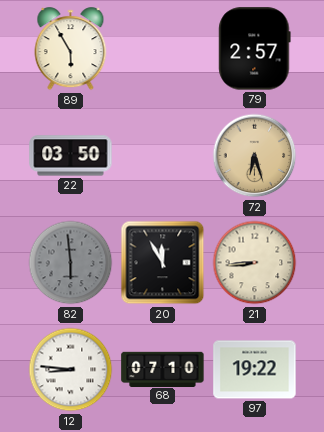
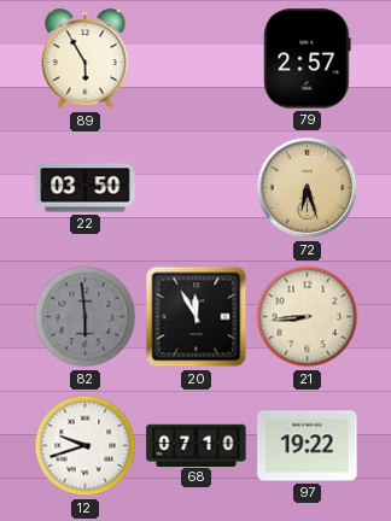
12: 8:46 -> 9:42
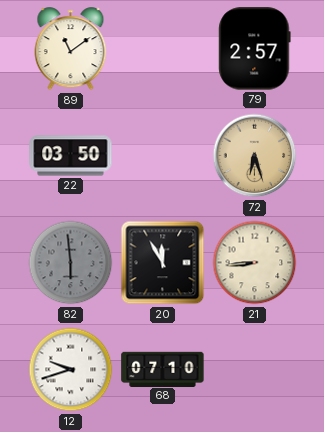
89: 5:55 -> 11:09
97: 19:22 -> none
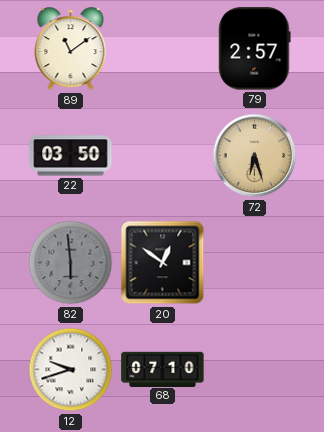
20: 11:55 -> 12:51
21: 8:44 -> none
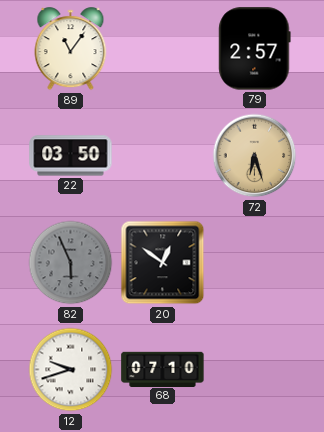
89: 11:09 -> 11:06
82: 5:59 -> 5:56
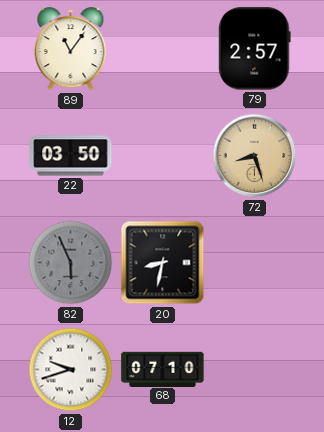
72: 6:27 -> 8:27
20: 12:51 -> 8:32
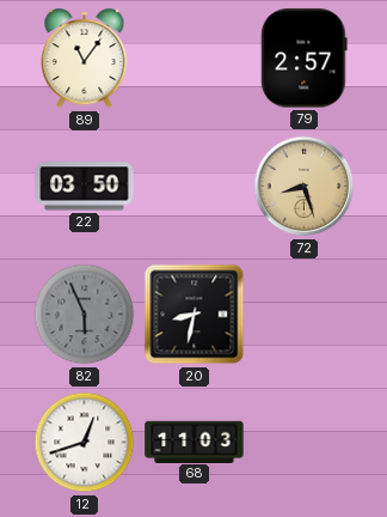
12: 9:42 -> 12:42
68: 07:10 -> 11:03
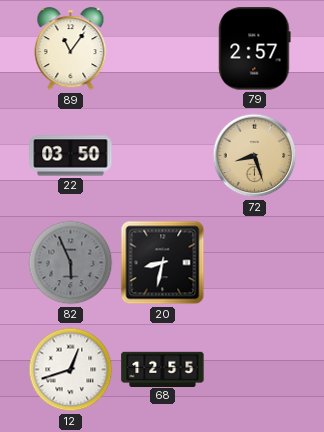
68: 11:03 -> 12:55
